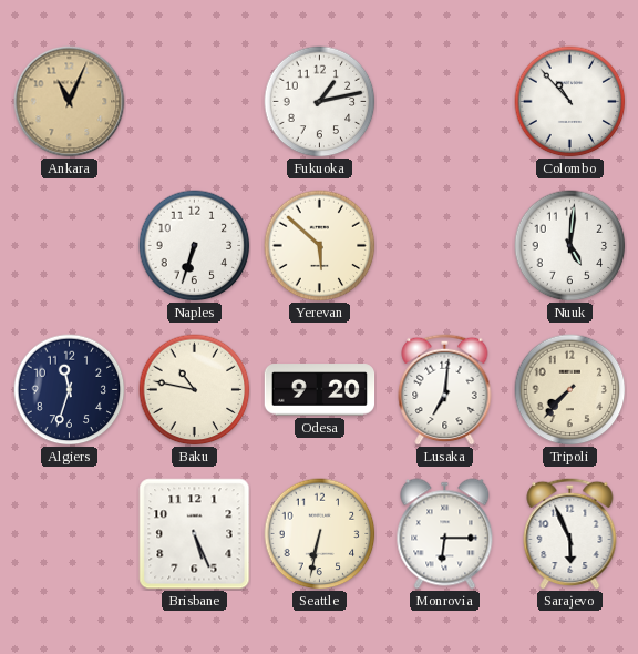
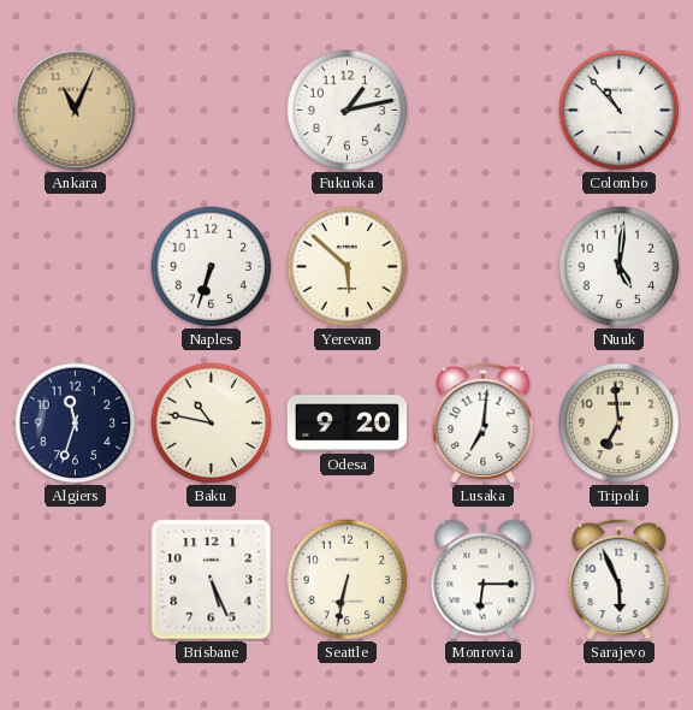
Tripoli: 7:37 -> 6:59
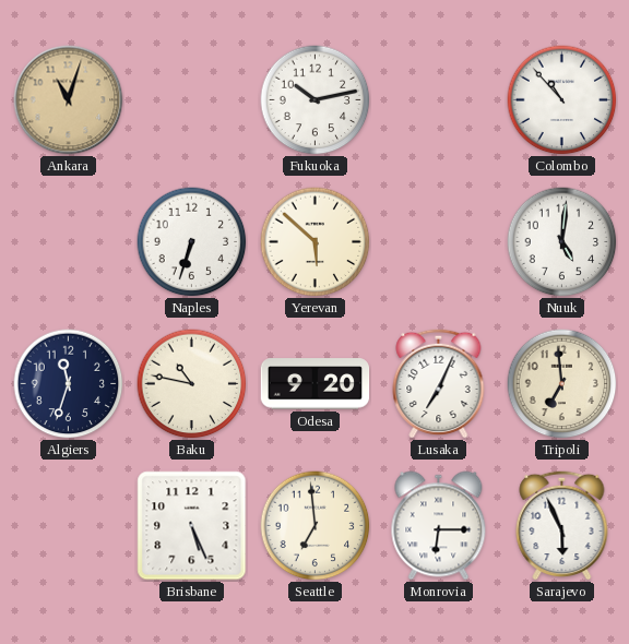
Ankara: 11:04 -> 11:03
Fukuoka: 1:13 -> 10:13
Lusaka: 7:01 -> 7:04
Seattle: 6:32 -> 6:59
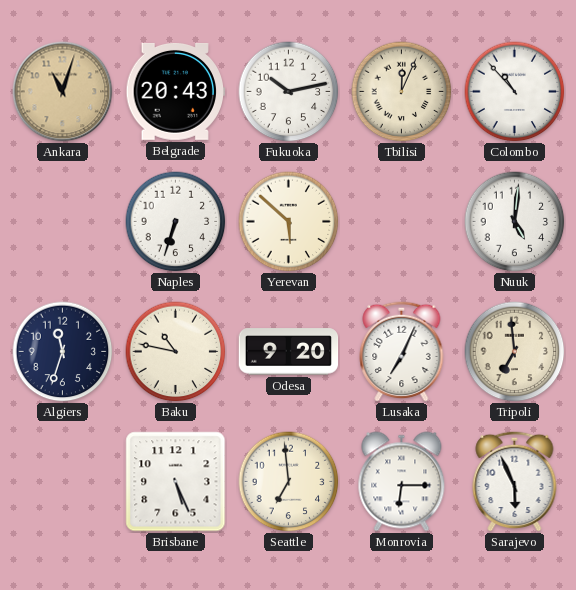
Belgrade: none -> 20:43
Tbilisi: none -> 12:04
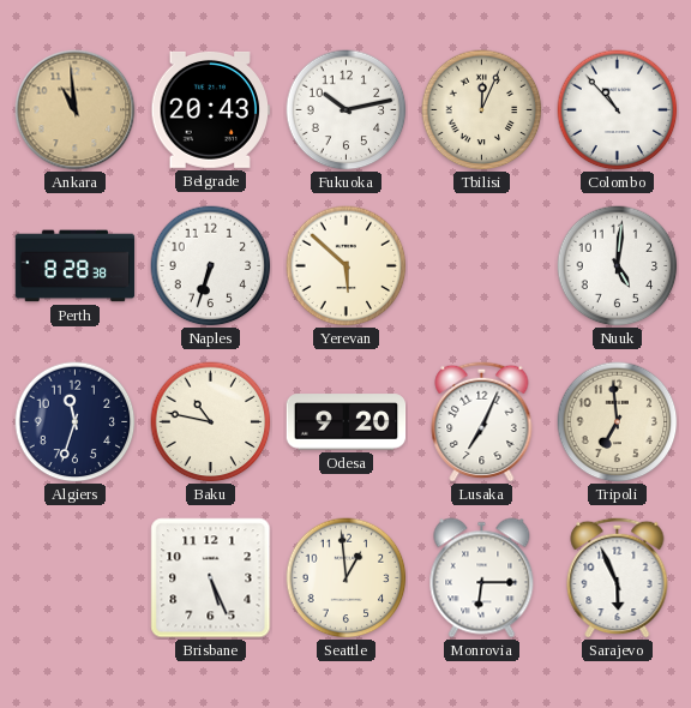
Ankara: 11:03 -> 10:59
Perth: none -> 8:28
Seattle: 6:59 -> 12:59
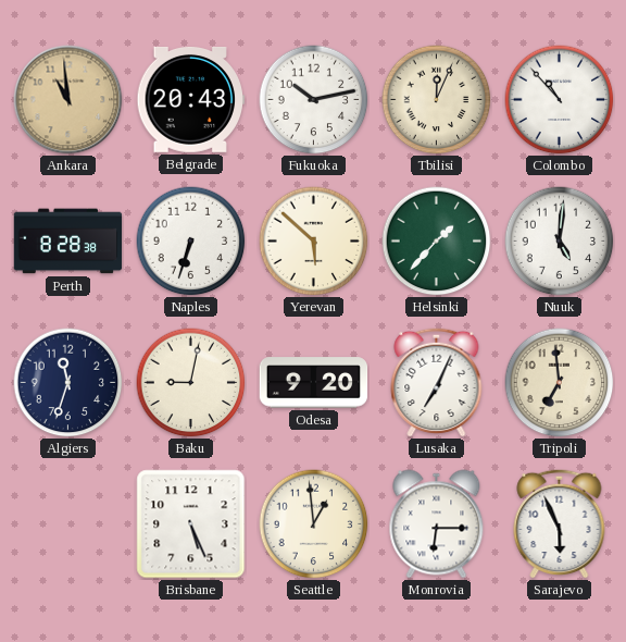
Helsinki: none -> 1:37
Baku: 10:47 -> 9:02
